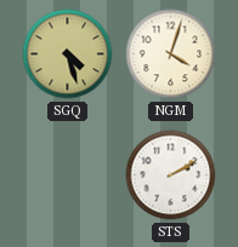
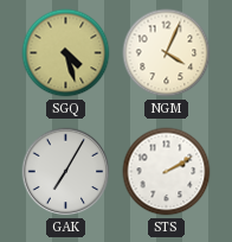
NGM: 4:03 -> 4:04
GAK: none -> 7:05
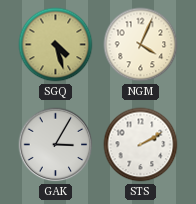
GAK: 7:05 -> 3:05
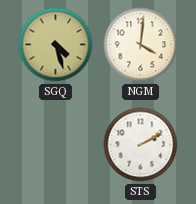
NGM: 4:04 -> 4:01
GAK: 3:05 -> none
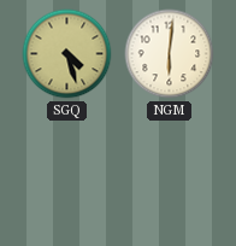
NGM: 4:01 -> 6:01
STS: 2:10 -> none
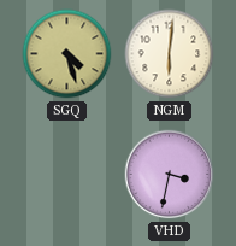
VHD: none -> 3:32
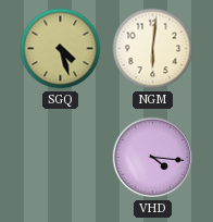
VHD: 3:32 -> 4:16
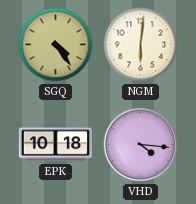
SGQ: 4:27 -> 4:24
EPK: none -> 10:18
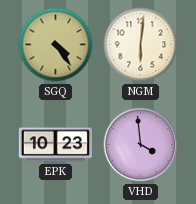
EPK: 10:18 -> 10:23
VHD: 4:16 -> 3:59
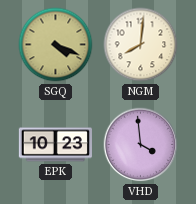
SGQ: 4:24 -> 4:19
NGM: 6:01 -> 8:01
